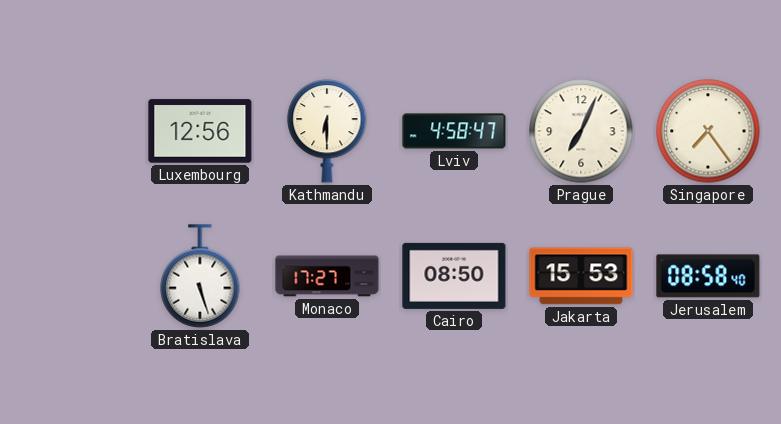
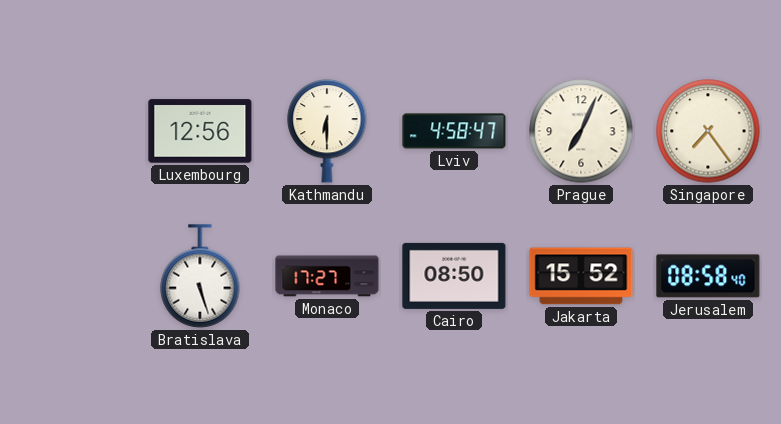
Jakarta: 15:53 -> 15:52
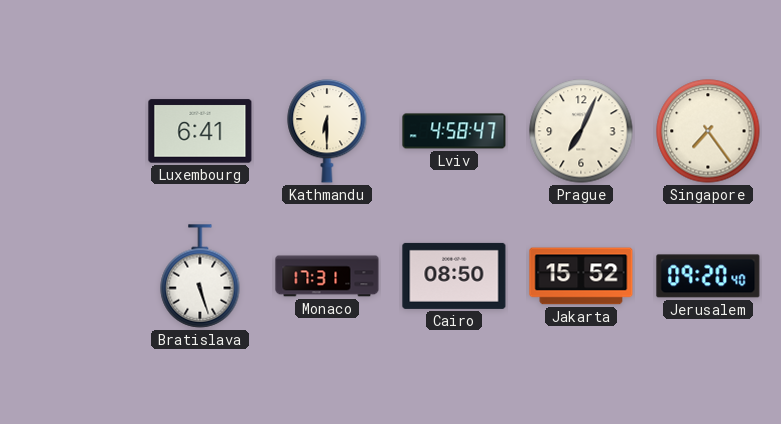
Luxembourg: 12:56 -> 6:41
Monaco: 17:27 -> 17:31
Jerusalem: 08:58 -> 09:20
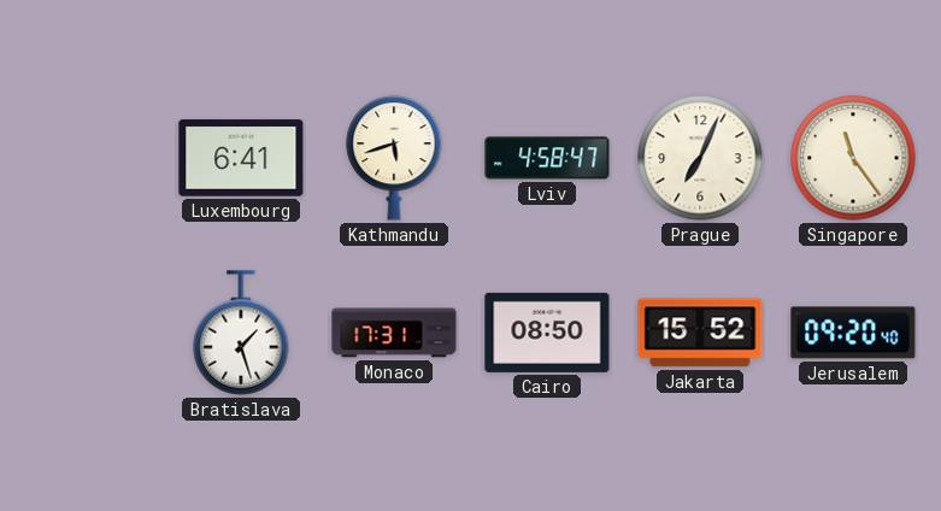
Kathmandu: 6:30 -> 5:42
Singapore: 7:24 -> 11:24
Bratislava: 5:27 -> 1:27
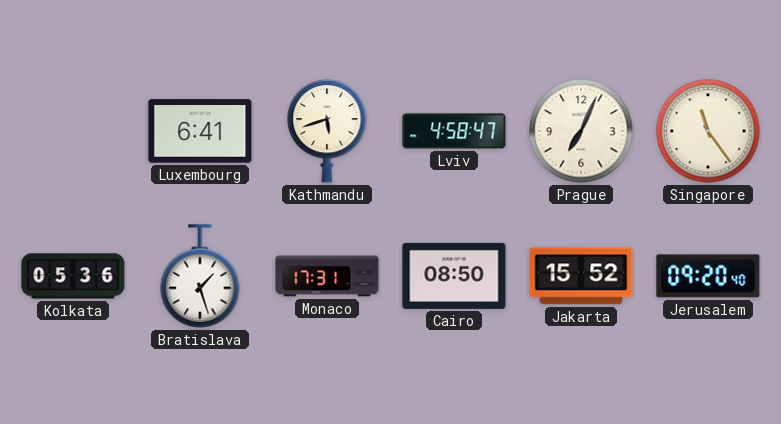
Kolkata: none -> 05:36
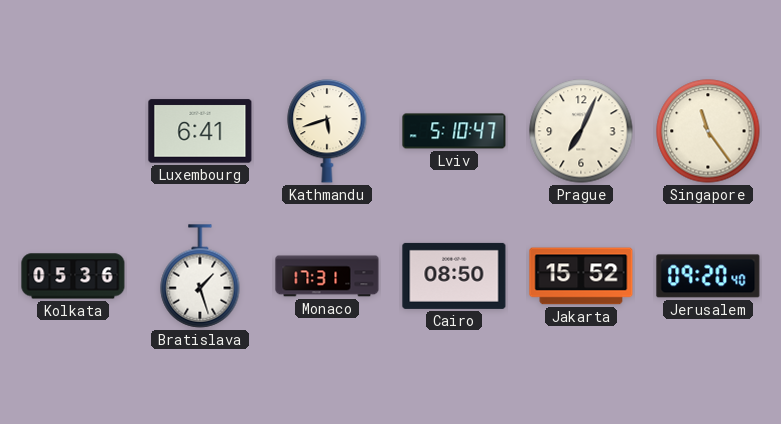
Lviv: 4:58 -> 5:10
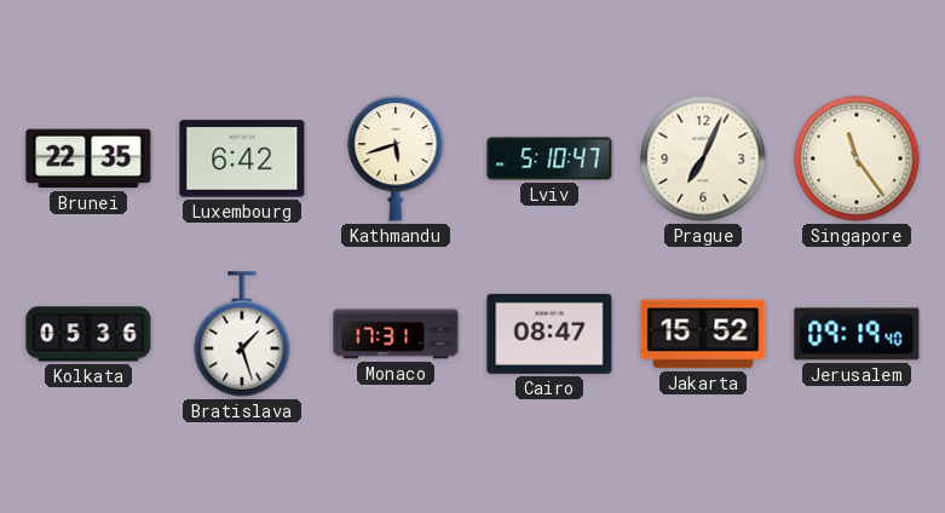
Brunei: none -> 22:35
Luxembourg: 6:41 -> 6:42
Cairo: 08:50 -> 08:47
Jerusalem: 09:20 -> 09:19
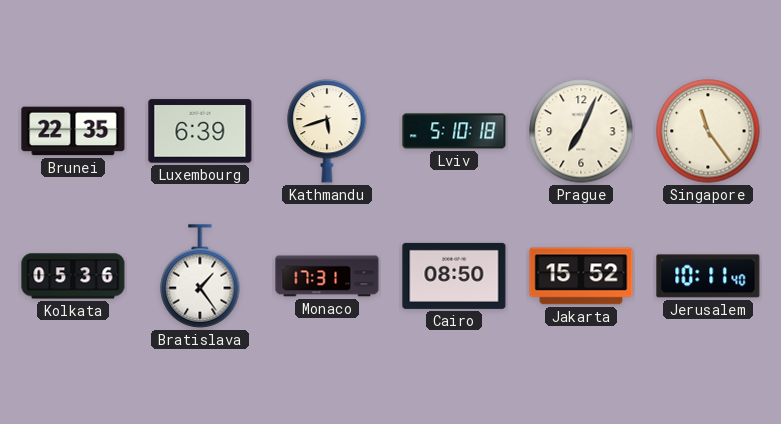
Luxembourg: 6:42 -> 6:39
Lviv: 5:10:47 -> 5:10:18
Bratislava: 1:27 -> 1:24
Cairo: 08:47 -> 08:50
Jerusalem: 09:19 -> 10:11
